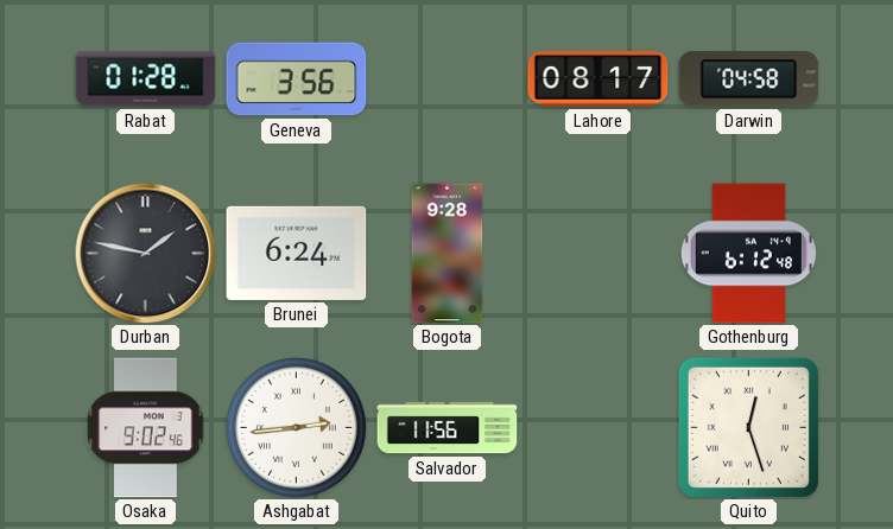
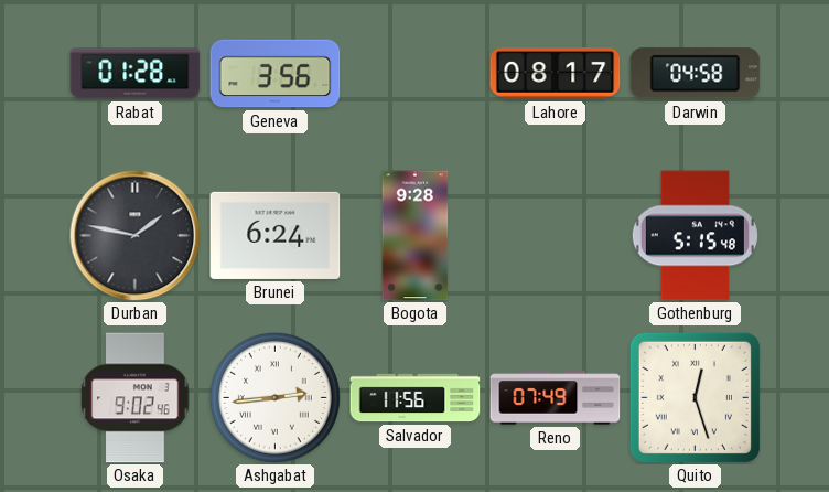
Gothenburg: 6:12 -> 5:15
Reno: none -> 07:49
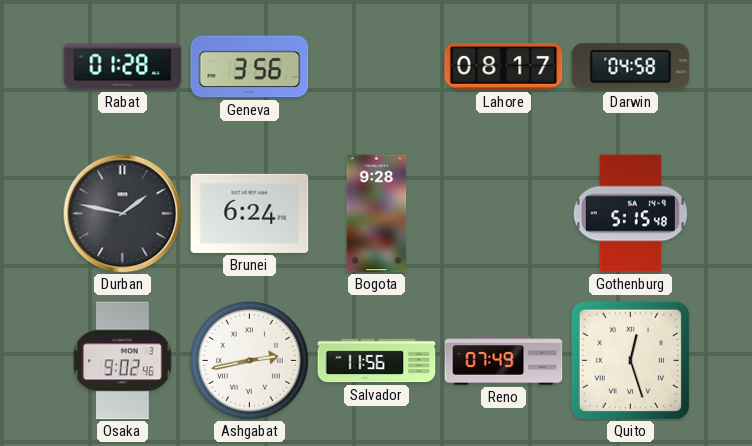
Ashgabat: 2:44 -> 2:43
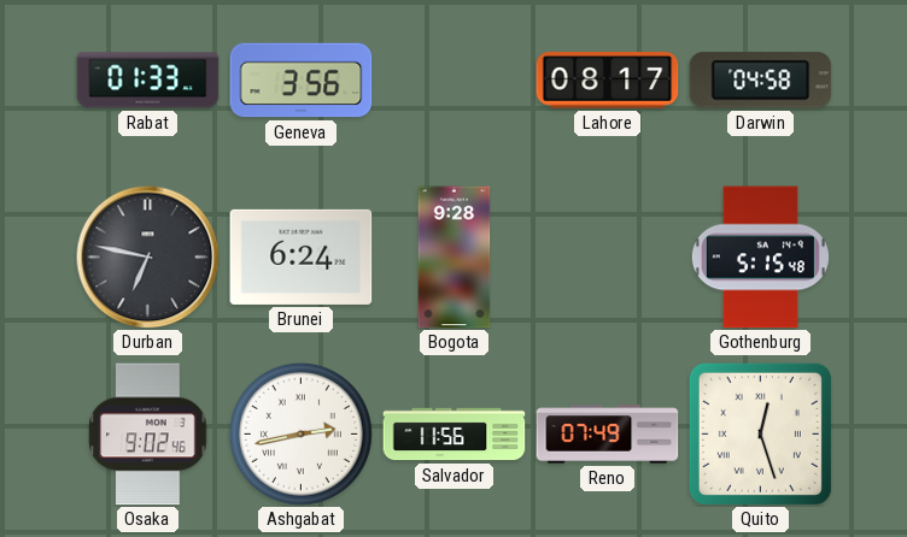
Rabat: 01:28 -> 01:33
Durban: 1:47 -> 6:47
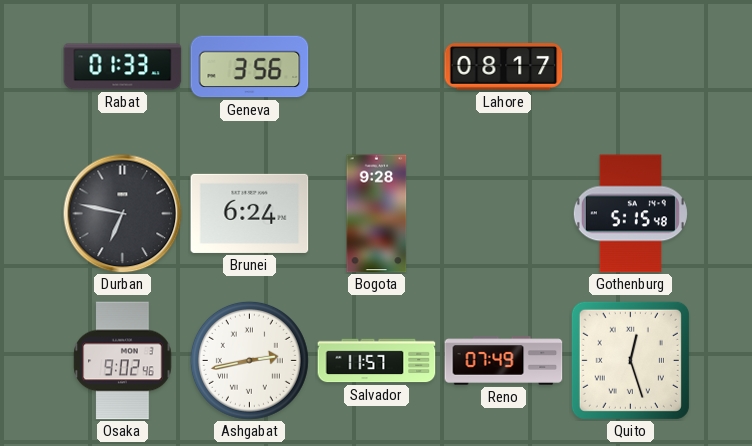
Darwin: 04:58 -> none
Salvador: 11:56 -> 11:57
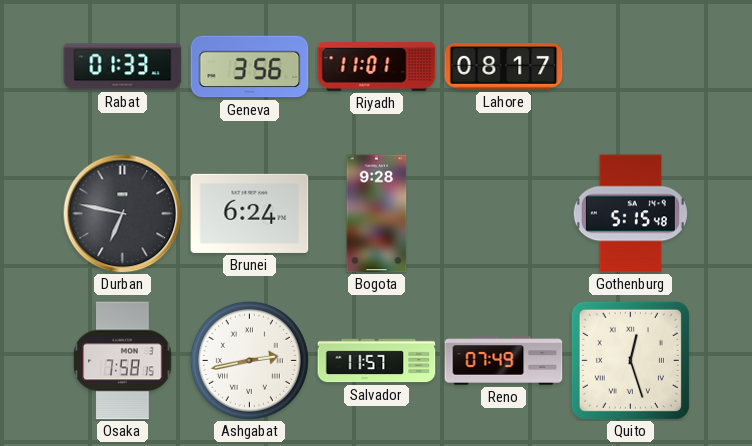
Riyadh: none -> 11:01
Osaka: 9:02 -> 7:58
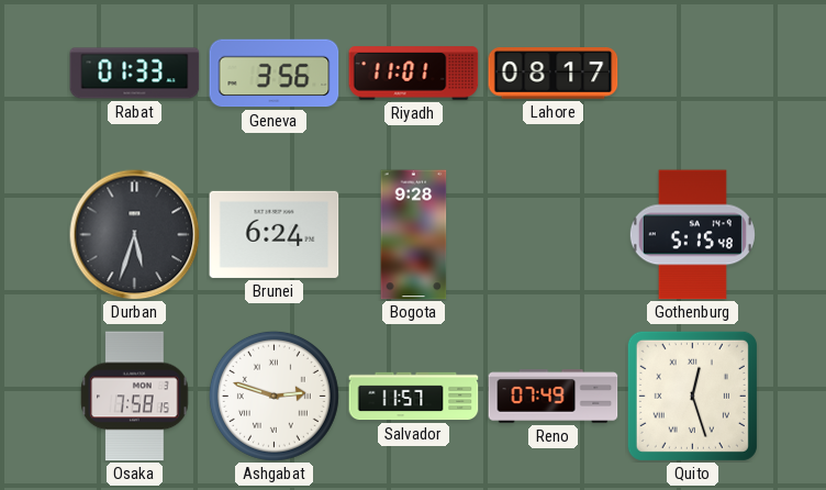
Durban: 6:47 -> 5:33
Ashgabat: 2:43 -> 2:48
